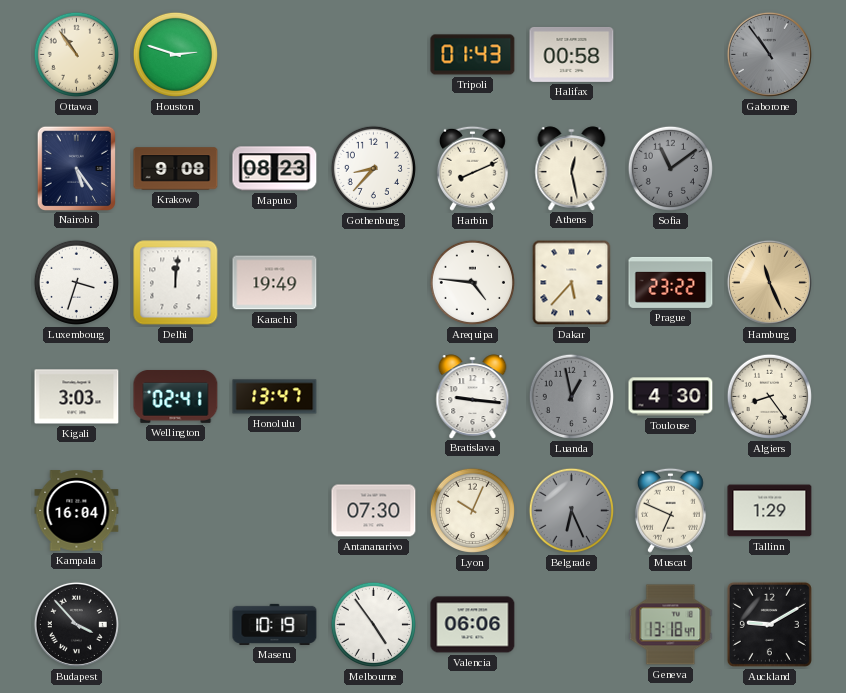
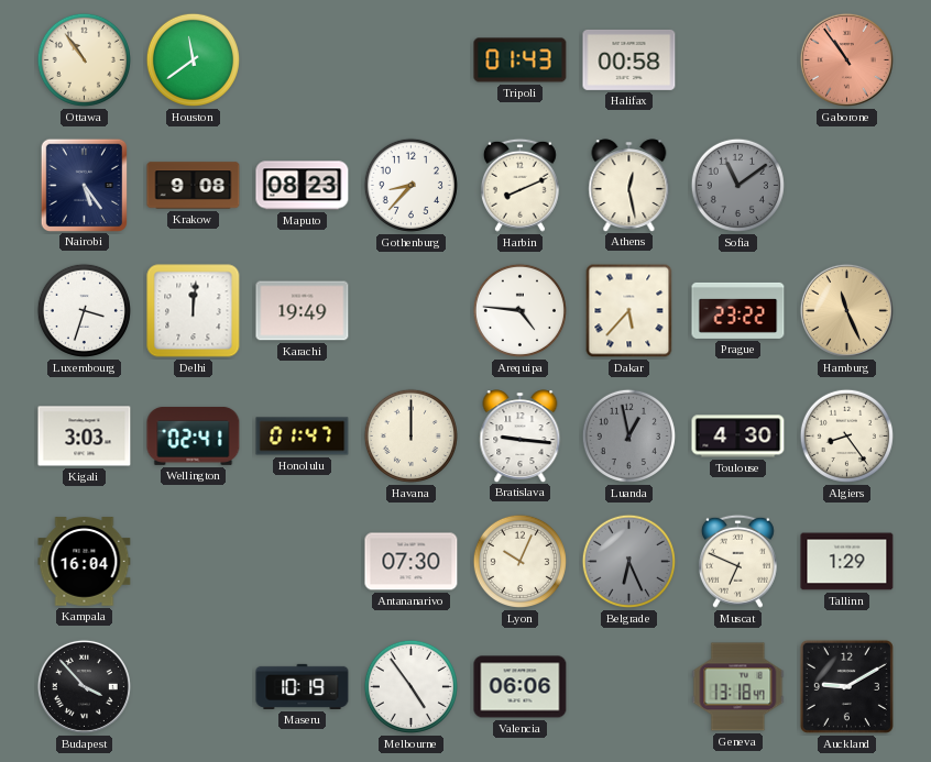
Houston: 2:48 -> 11:39
Gaborone dial: grey -> salmon
Honolulu: 13:47 -> 01:47
Havana: none -> 12:00
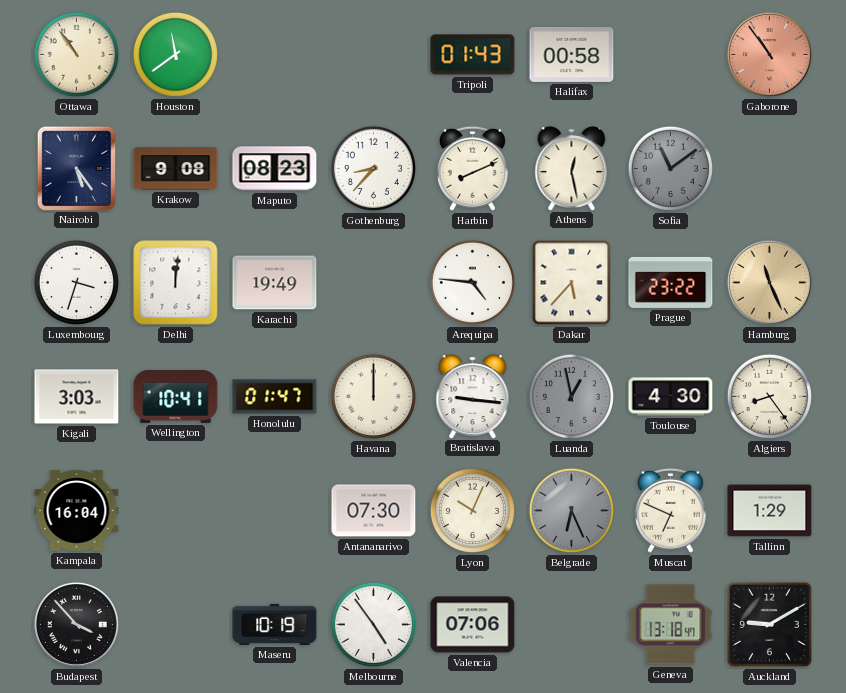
Wellington: 02:41 -> 10:41
Valencia: 06:06 -> 07:06
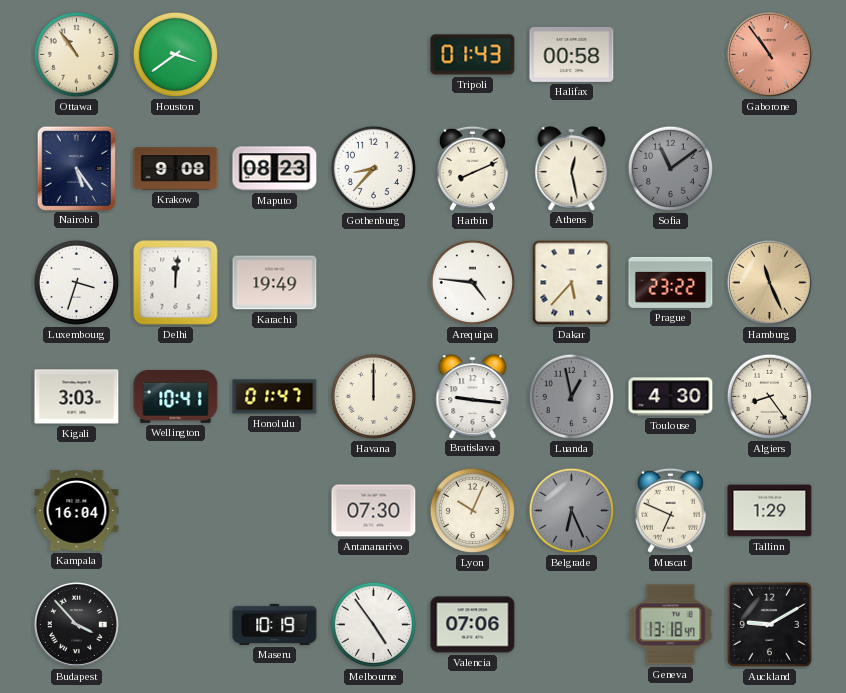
Houston: 11:39 -> 3:39
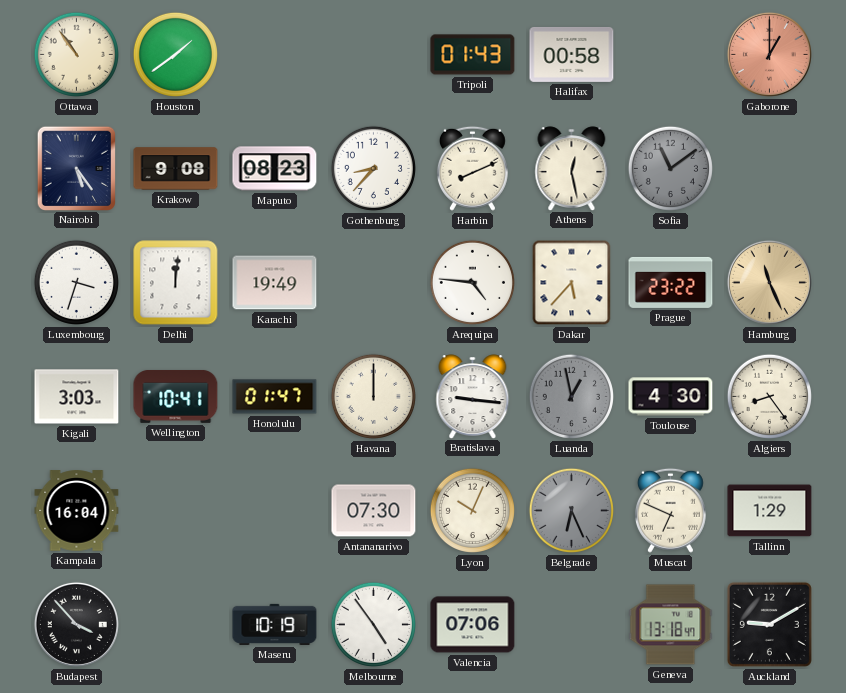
Houston: 3:39 -> 1:39
Gaborone: 10:54 -> 1:00
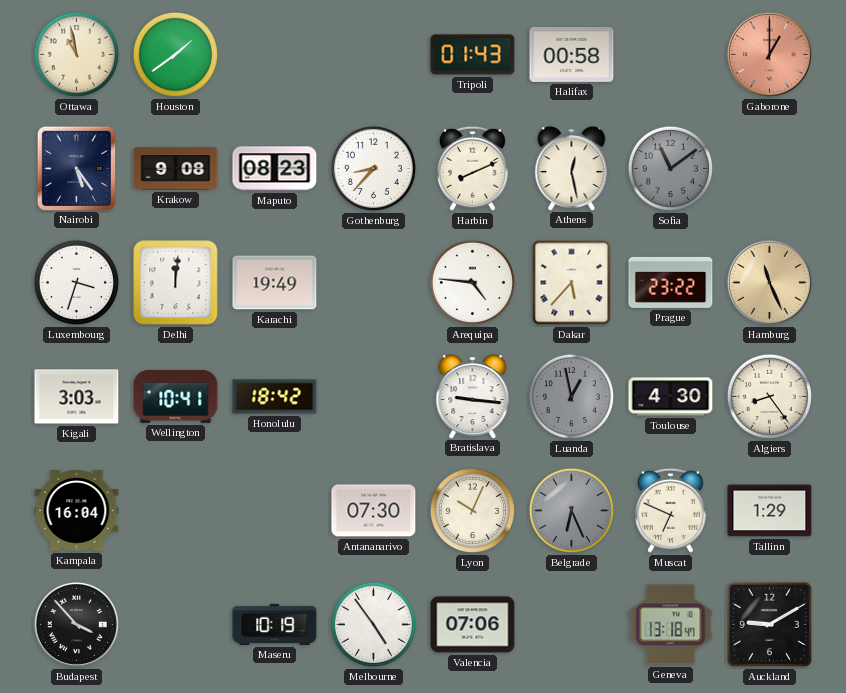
Ottawa: 10:54 -> 10:58
Honolulu: 01:47 -> 18:42
Havana: 12:00 -> none
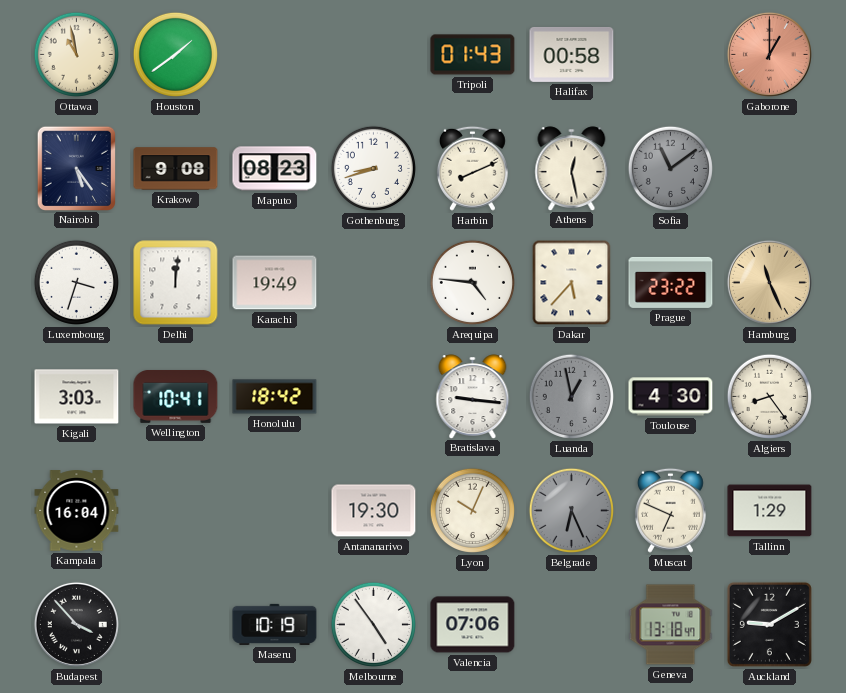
Gothenburg: 8:37 -> 8:42
Antananarivo: 07:30 -> 19:30
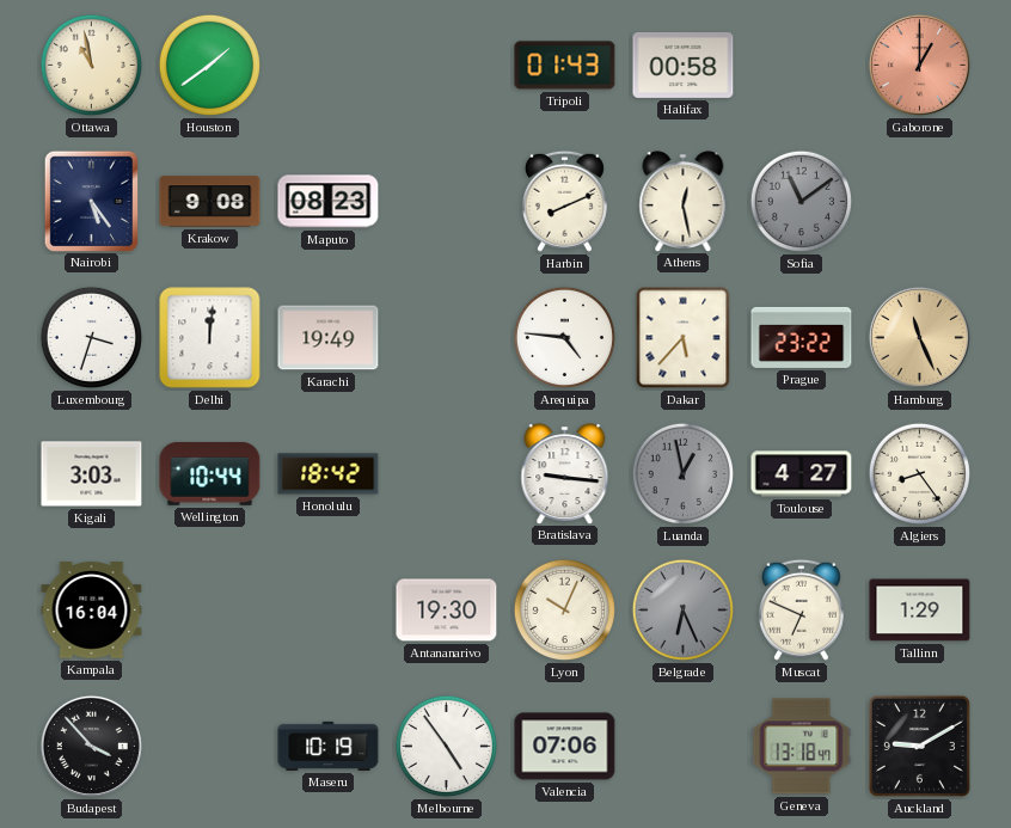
Gothenburg: 8:42 -> none
Wellington: 10:41 -> 10:44
Toulouse: 4:30 -> 4:27
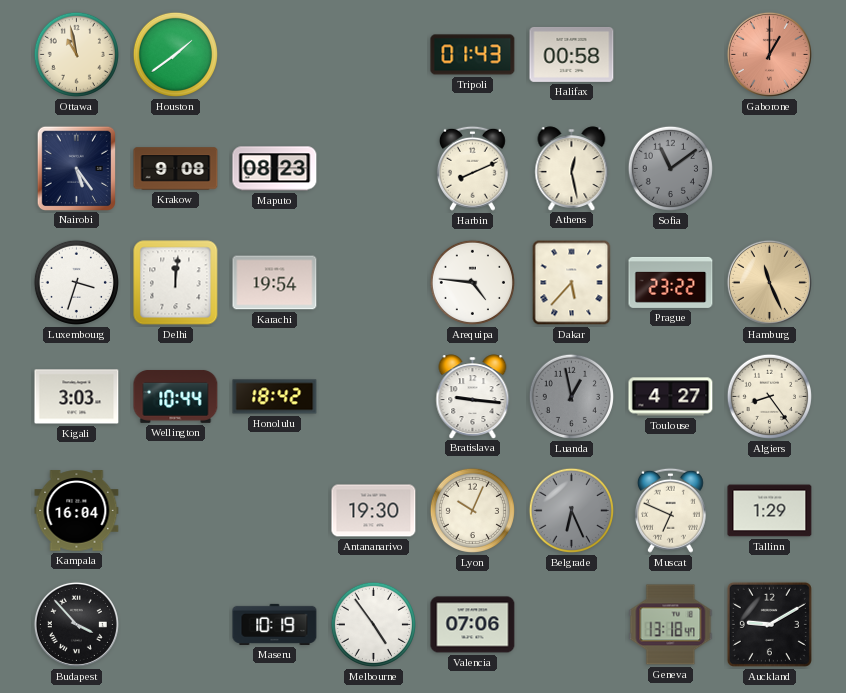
Karachi: 19:49 -> 19:54
